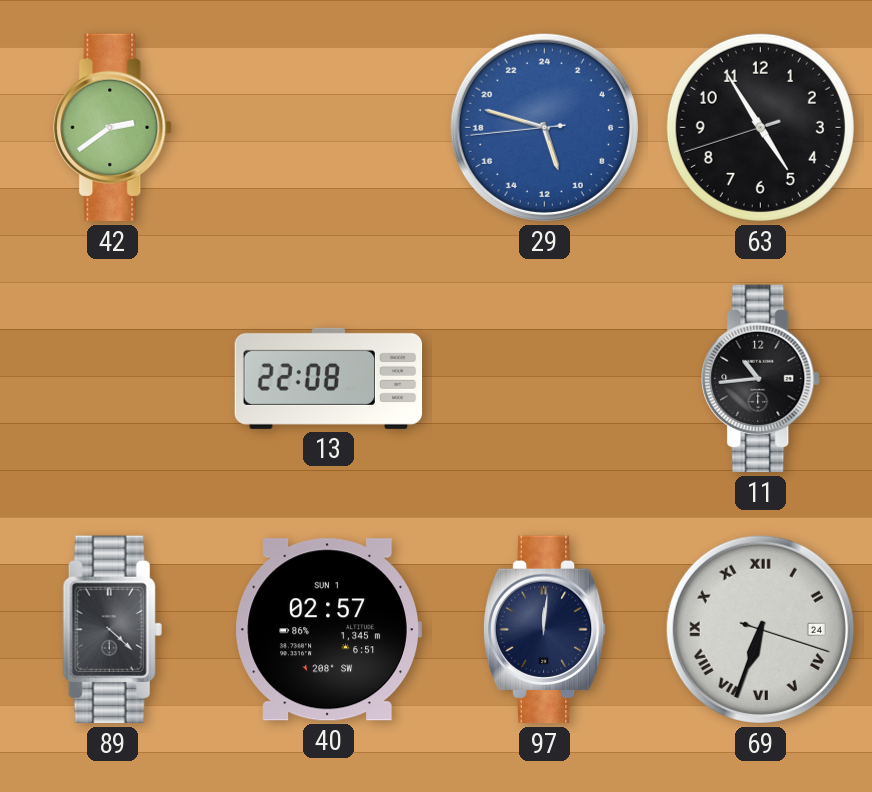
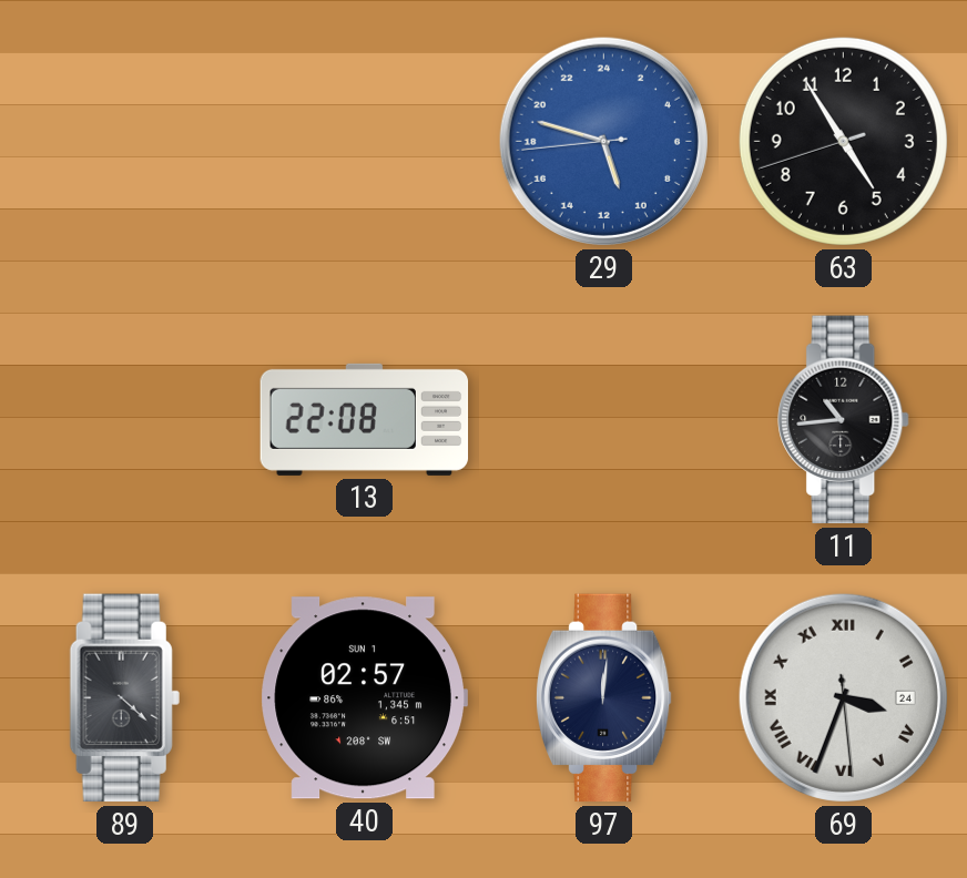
42: 2:39 -> none
69: 6:33 -> 3:33
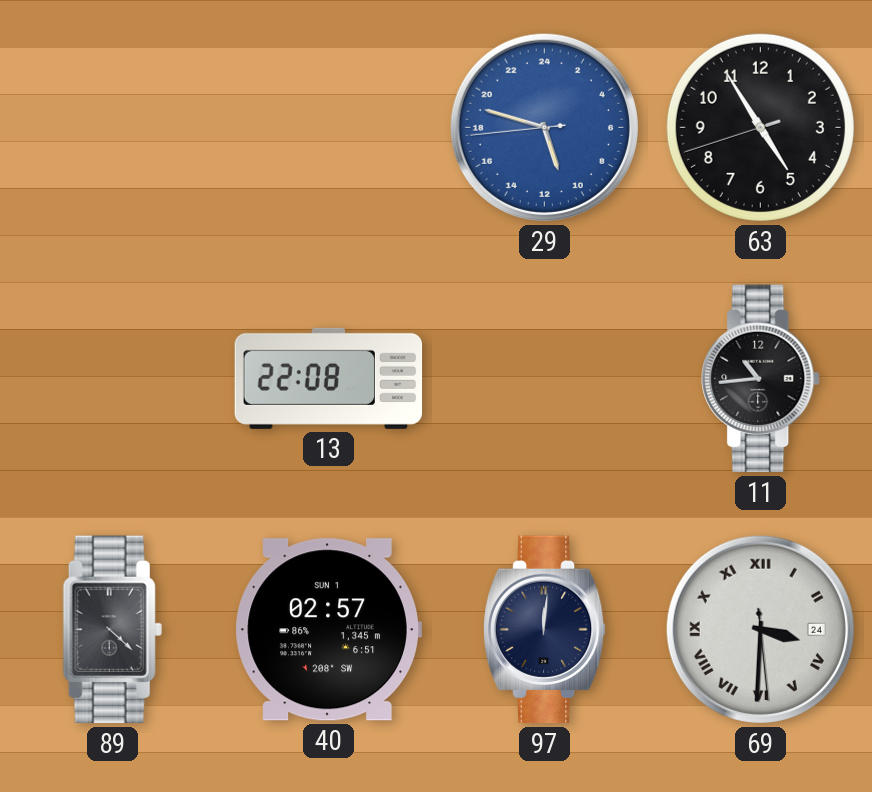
69: 3:33 -> 3:30
